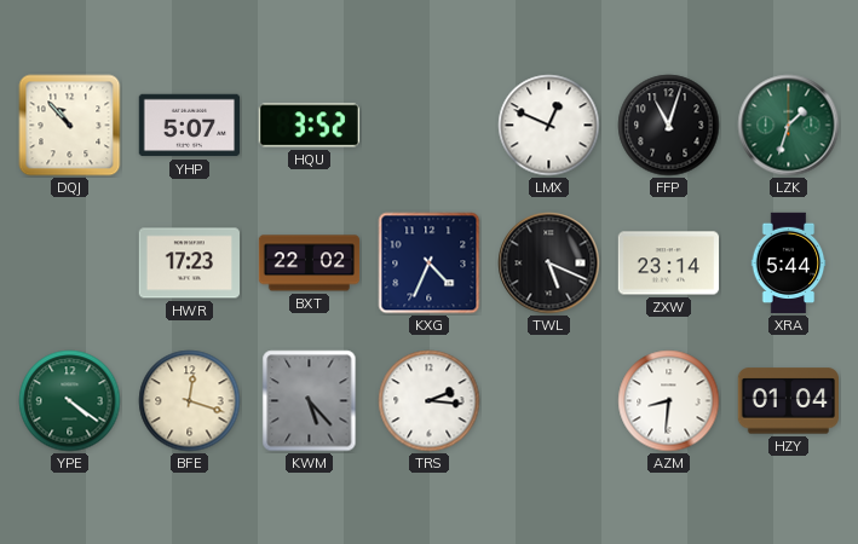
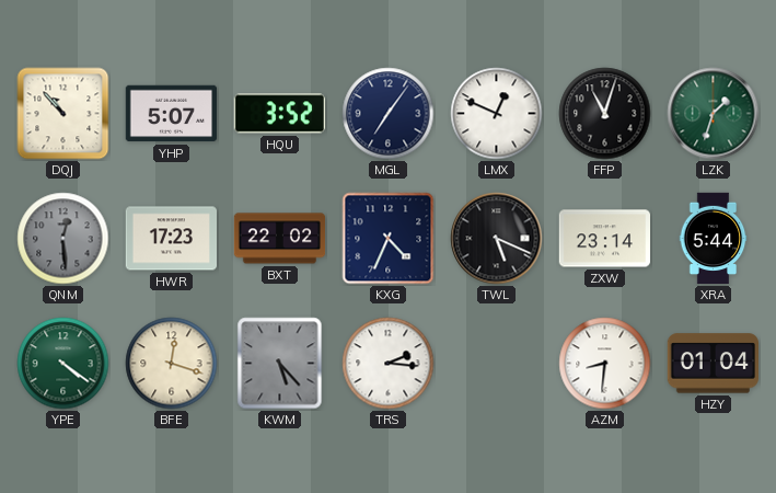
MGL: none -> 7:06
QNM: none -> 12:29
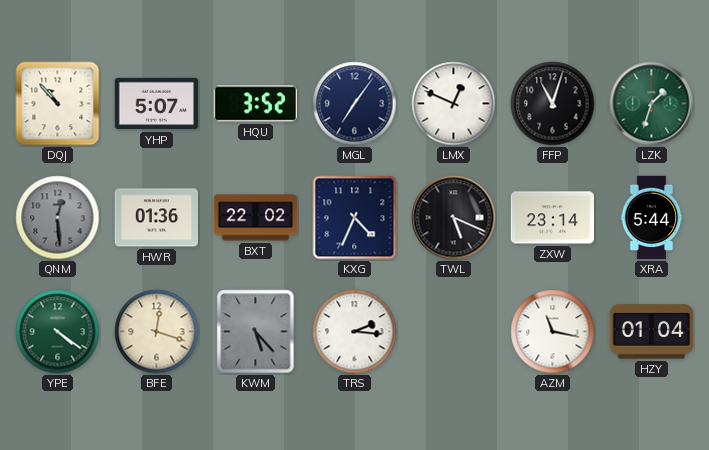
HWR: 17:23 -> 01:36
AZM: 8:31 -> 11:17
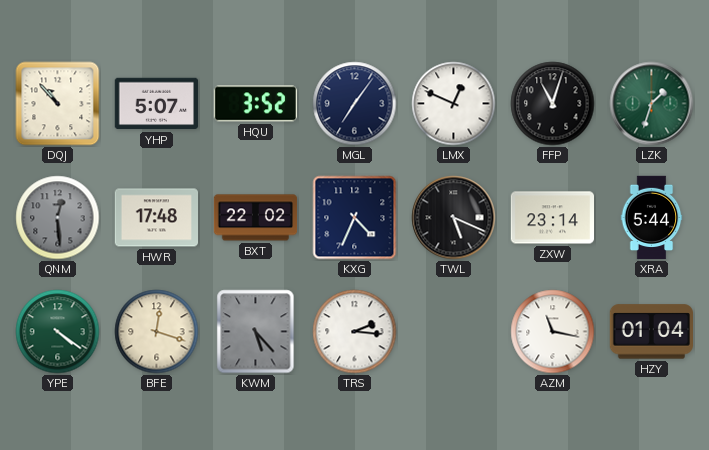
HWR: 01:36 -> 17:48
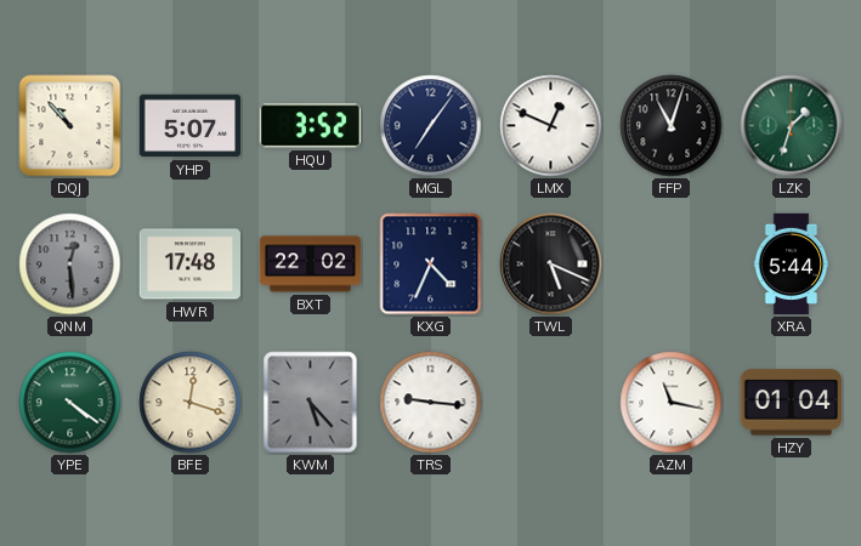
ZXW: 23:14 -> none
TRS: 2:16 -> 9:16
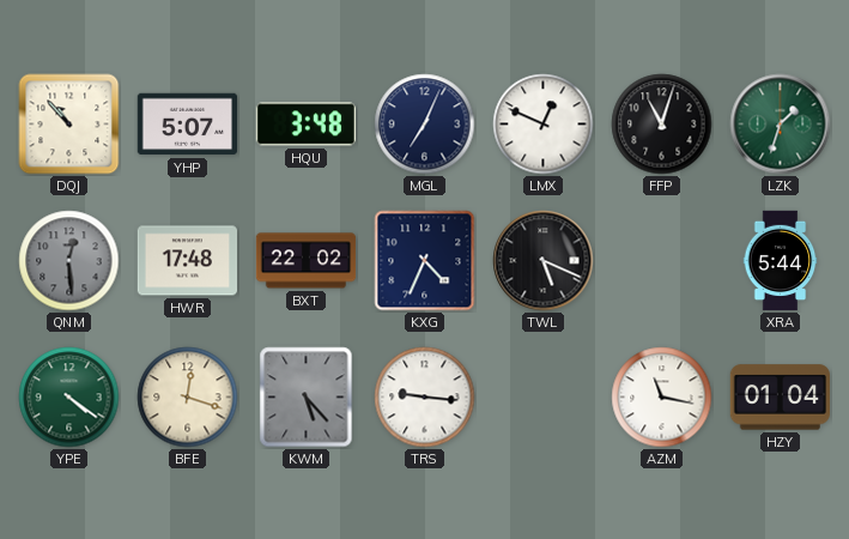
HQU: 3:52 -> 3:48
MGL: 7:06 -> 7:04
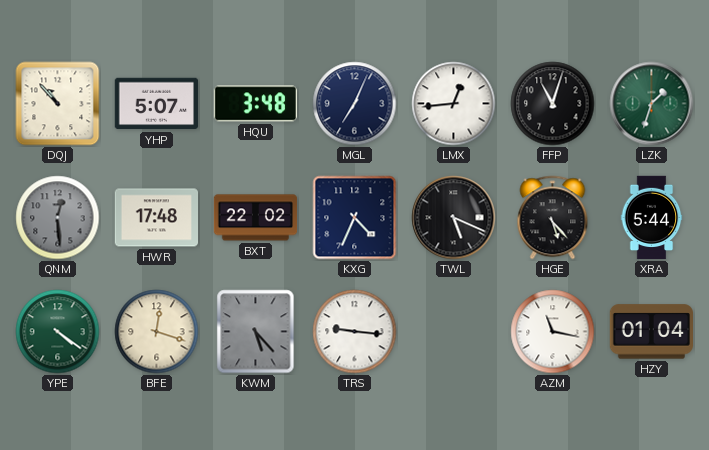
LMX: 12:49 -> 12:44
HGE: none -> 5:23
